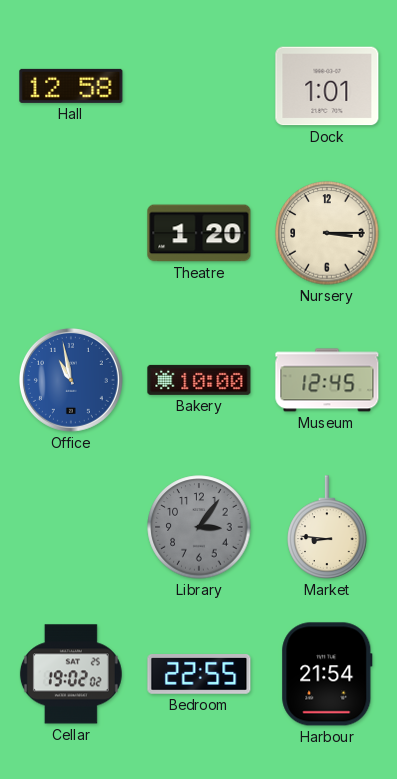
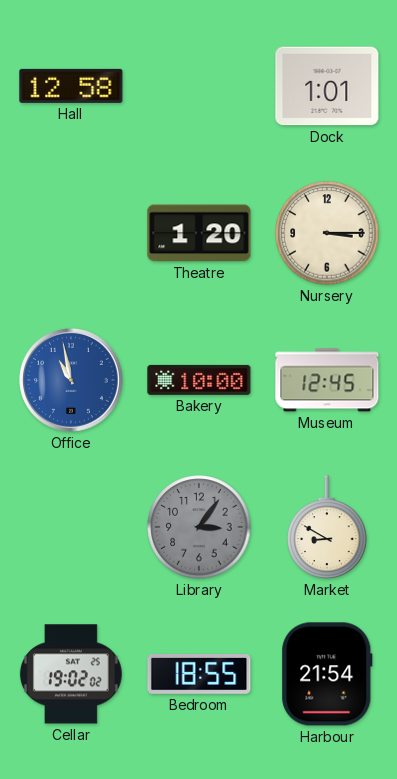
Market: 8:46 -> 8:50
Bedroom: 22:55 -> 18:55
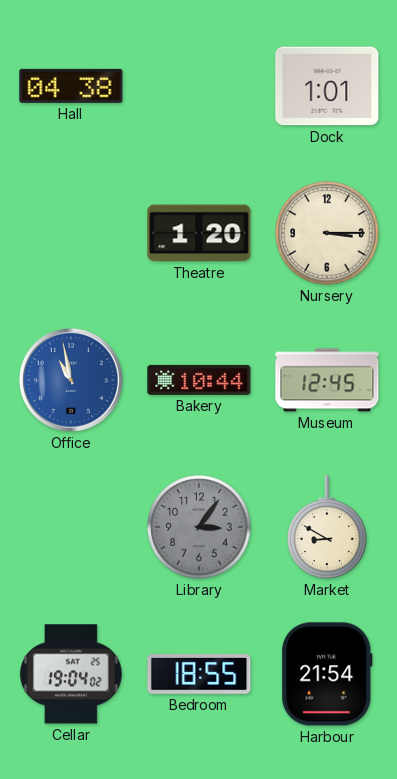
Hall: 12:58 -> 04:38
Bakery: 10:00 -> 10:44
Cellar: 19:02 -> 19:04
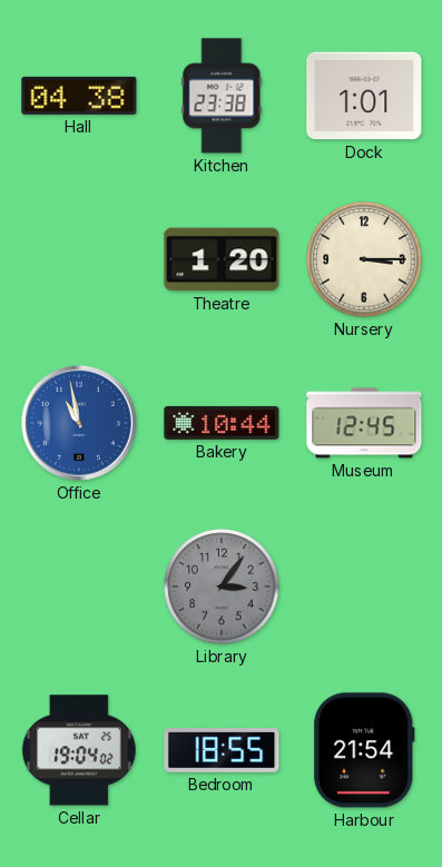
Kitchen: none -> 23:38
Market: 8:50 -> none
